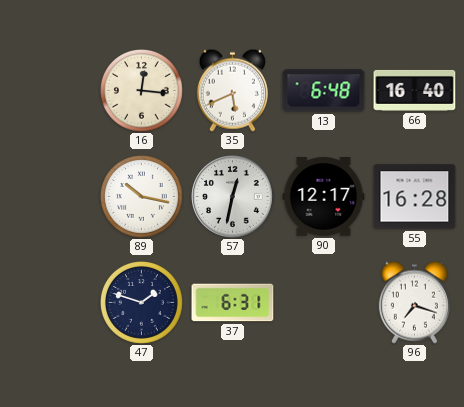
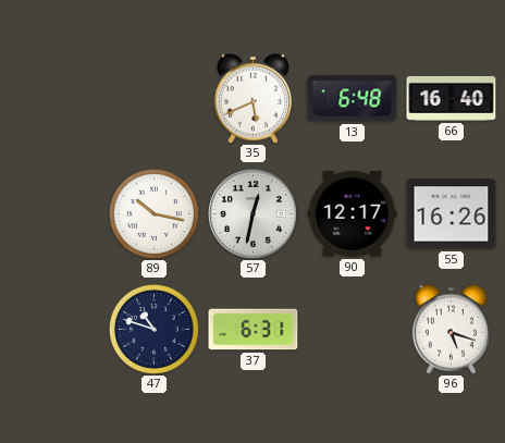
16: 12:16 -> none
55: 16:28 -> 16:26
47: 1:48 -> 10:48
96: 7:18 -> 5:18
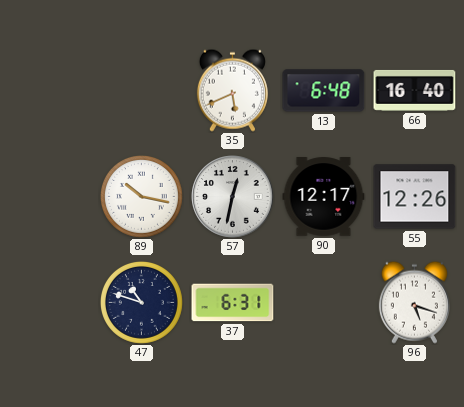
55: 16:26 -> 12:26
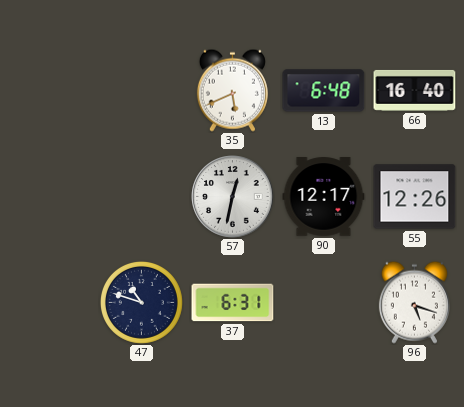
89: 10:17 -> none
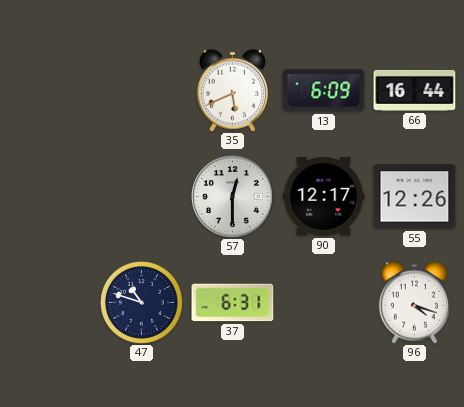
13: 6:48 -> 6:09
66: 16:40 -> 16:44
57: 12:32 -> 12:30
96: 5:18 -> 4:18
